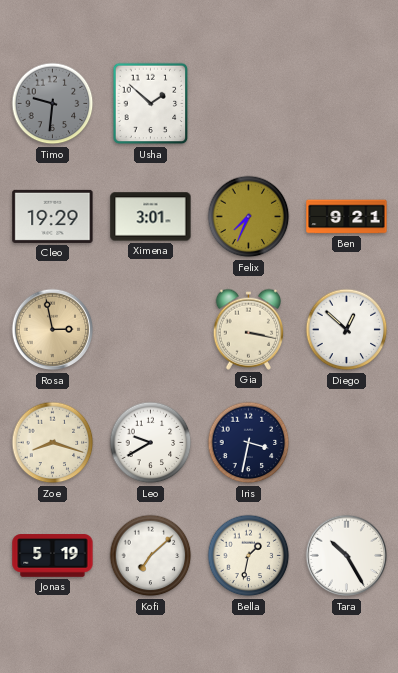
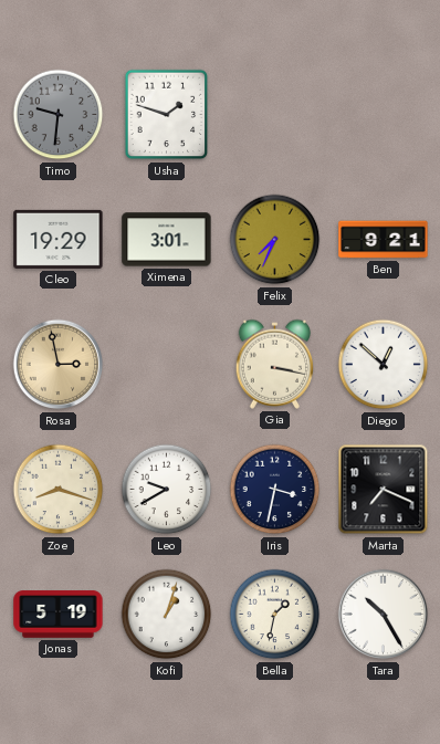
Usha: 1:52 -> 1:48
Marta: none -> 7:19
Kofi: 7:08 -> 1:03
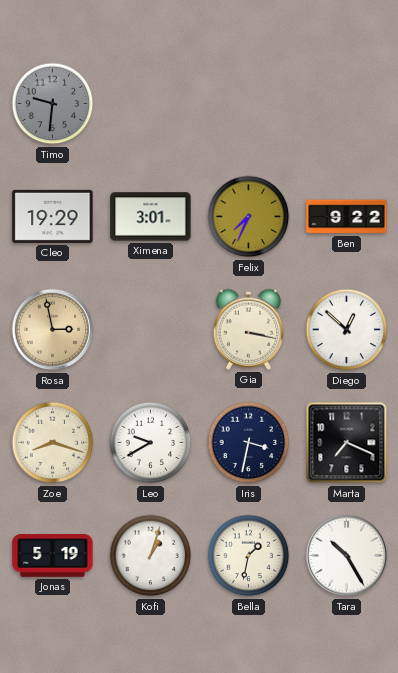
Usha: 1:48 -> none
Ben: 9:21 -> 9:22
